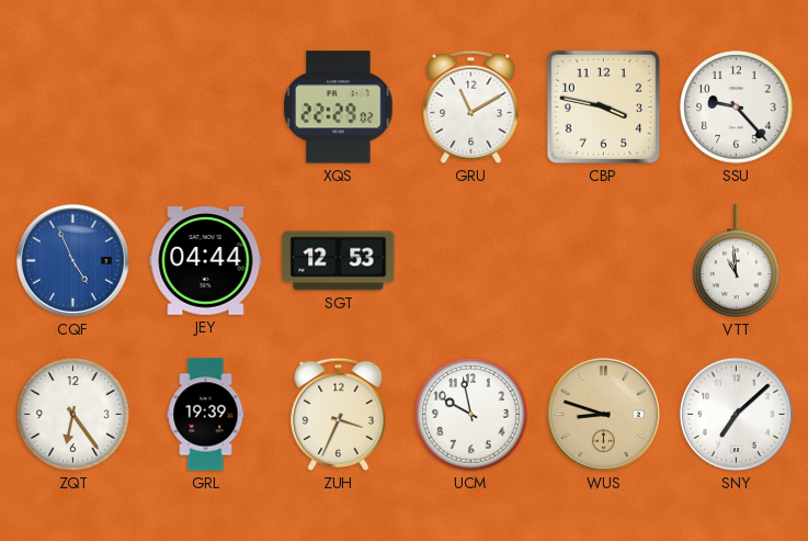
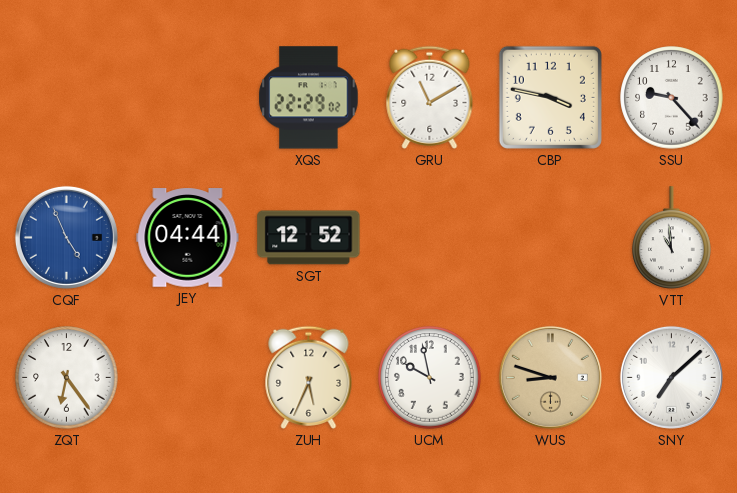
SGT: 12:53 -> 12:52
GRL: 19:39 -> none
ZUH: 3:34 -> 5:34
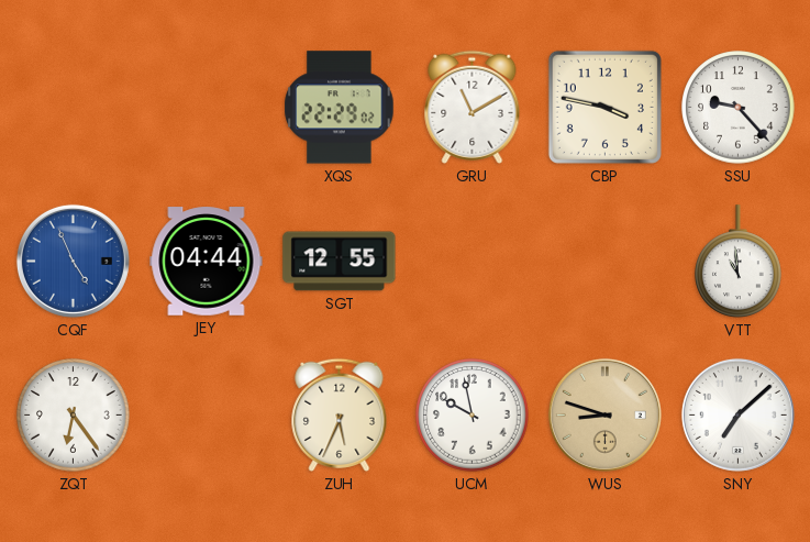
SGT: 12:52 -> 12:55
